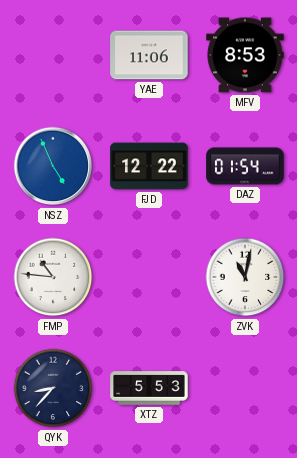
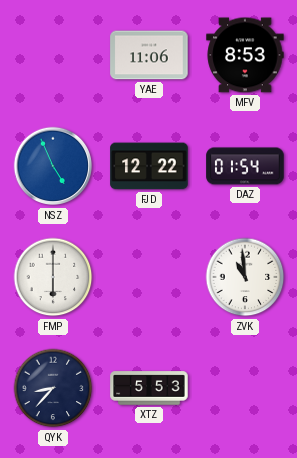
FMP: 10:46 -> 6:00
ZVK: 11:02 -> 10:59
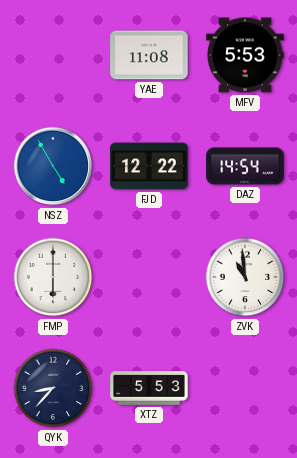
YAE: 11:06 -> 11:08
MFV: 8:53 -> 5:53
NSZ: 4:56 -> 4:55
DAZ: 01:54 -> 14:54
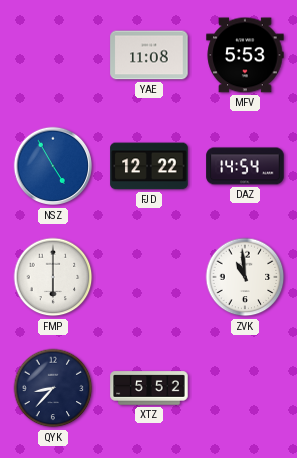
XTZ: 5:53 -> 5:52
